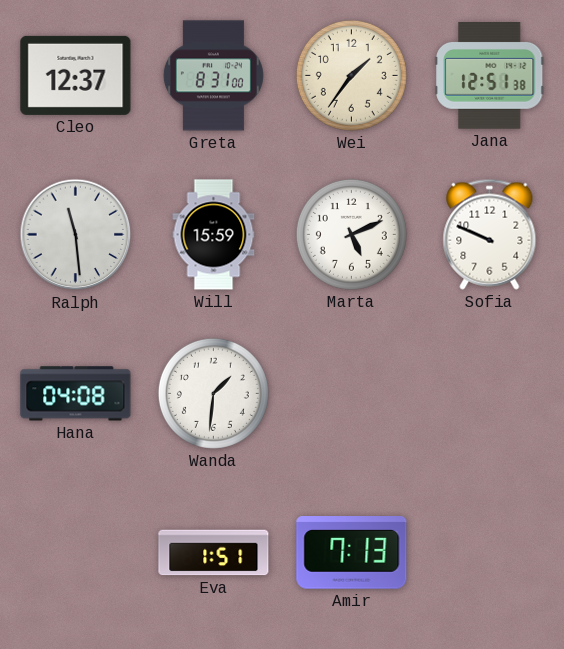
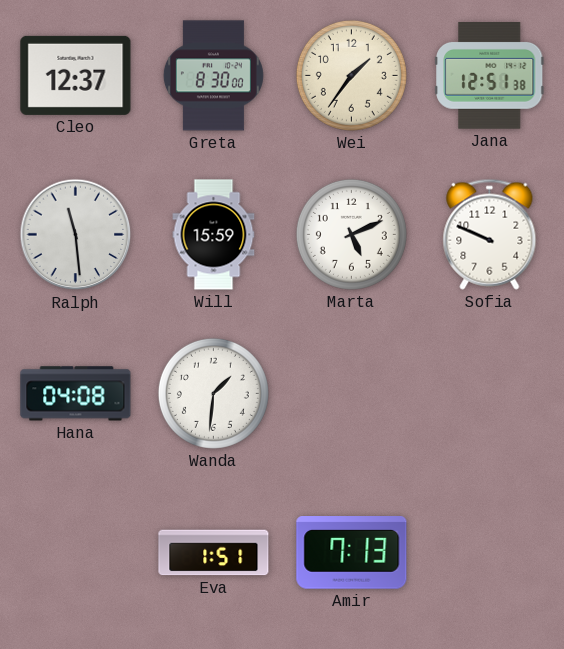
Greta: 8:31 -> 8:30
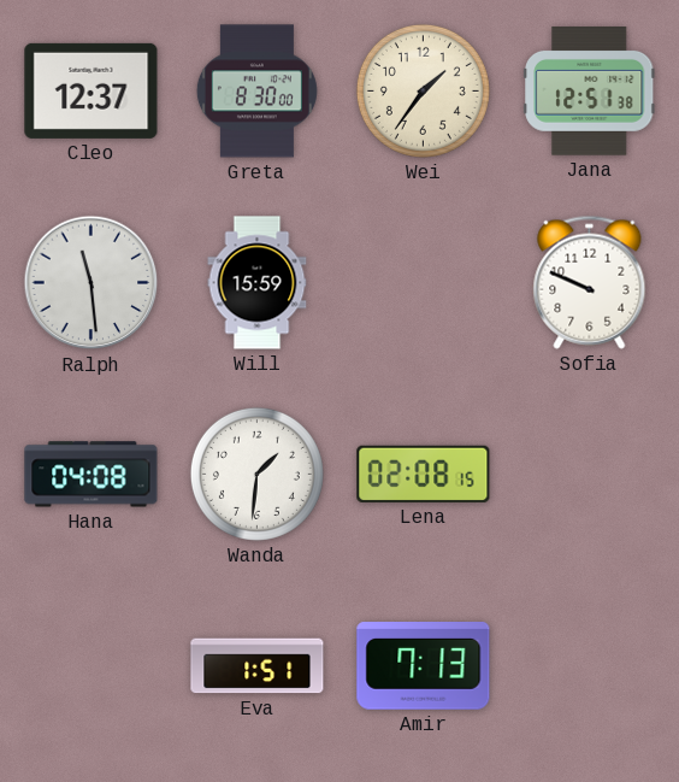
Marta: 5:11 -> none
Lena: none -> 02:08
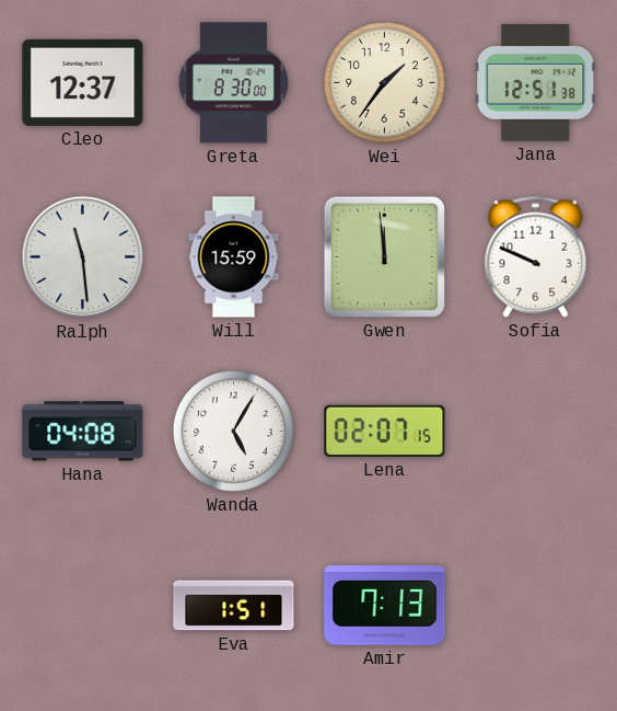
Gwen: none -> 11:59
Wanda: 1:31 -> 5:05
Lena: 02:08 -> 02:07
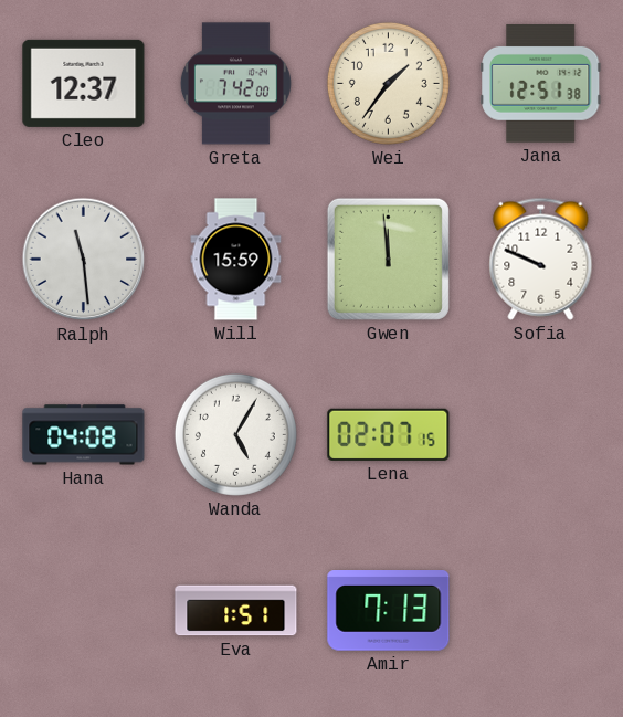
Greta: 8:30 -> 7:42
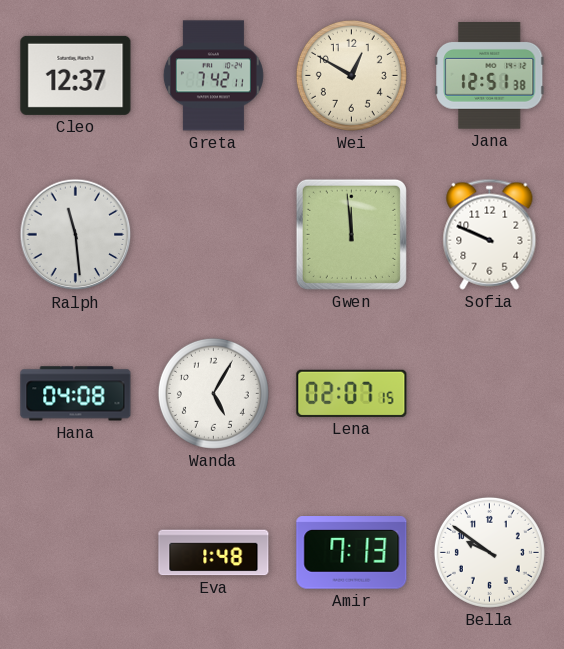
Greta: 7:42:00 -> 7:42:11
Wei: 1:36 -> 12:50
Will: 15:59 -> none
Eva: 1:51 -> 1:48
Bella: none -> 9:51
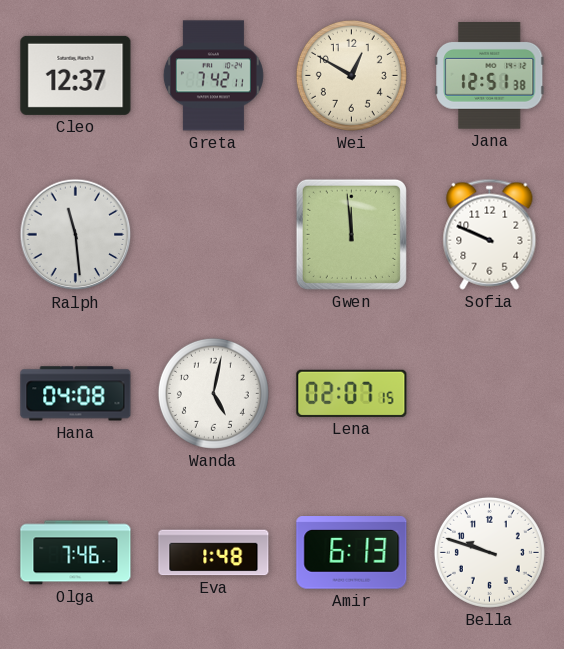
Wanda: 5:05 -> 5:02
Olga: none -> 7:46
Amir: 7:13 -> 6:13
Bella: 9:51 -> 9:48
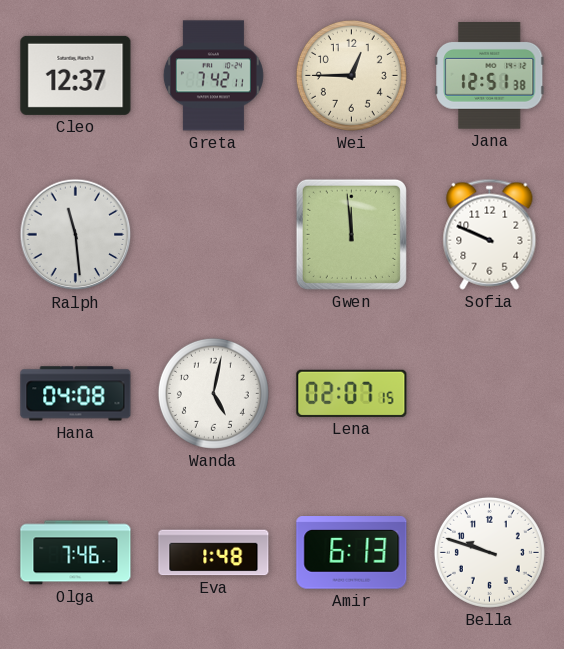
Wei: 12:50 -> 12:45
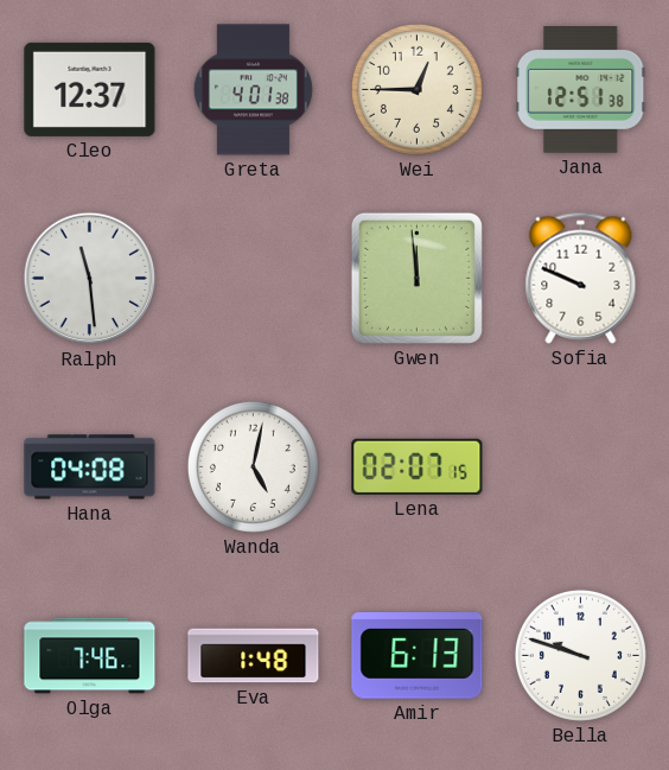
Greta: 7:42 -> 4:01
